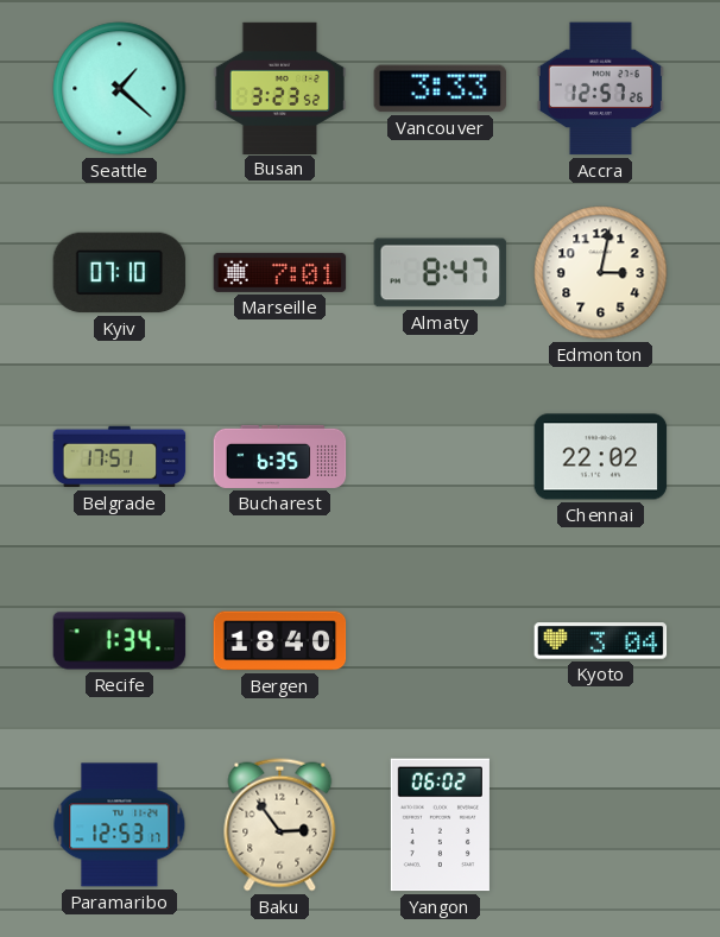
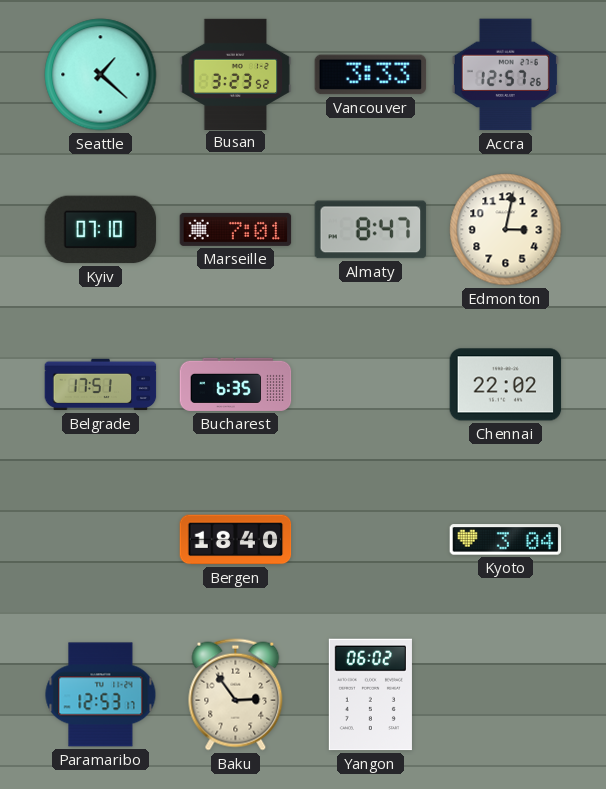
Recife: 1:34 -> none
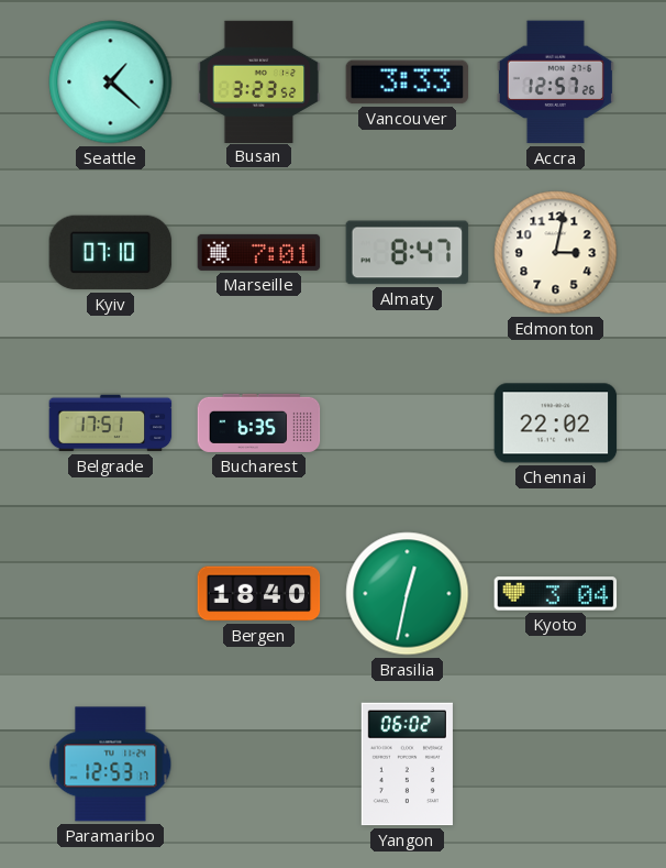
Brasilia: none -> 12:32
Baku: 2:54 -> none
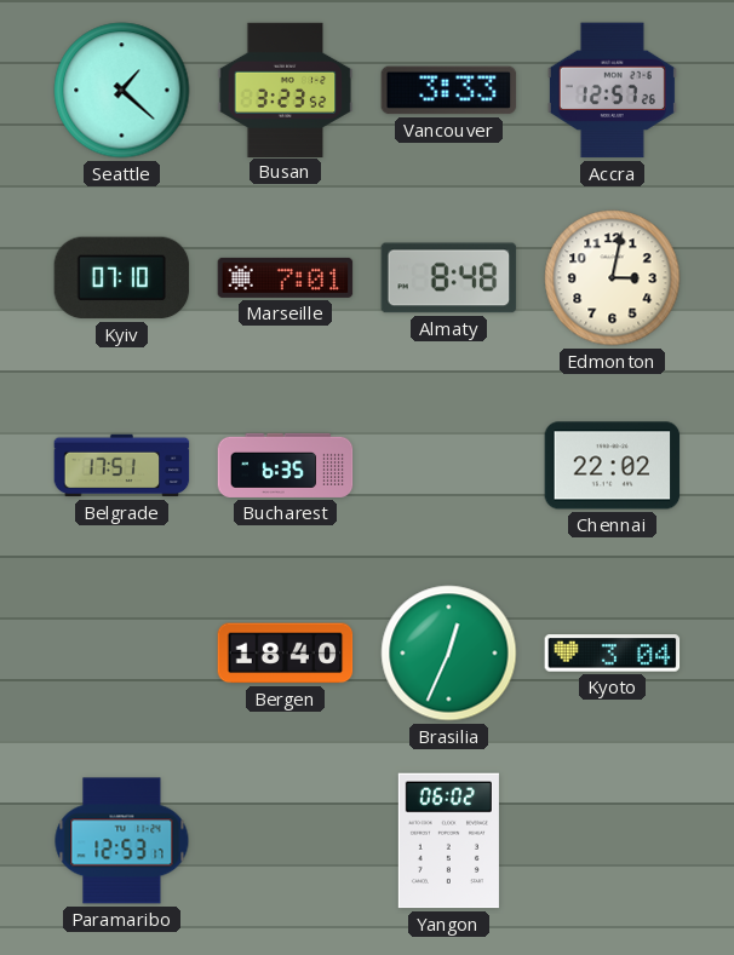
Almaty: 8:47 -> 8:48
Brasilia: 12:32 -> 12:34
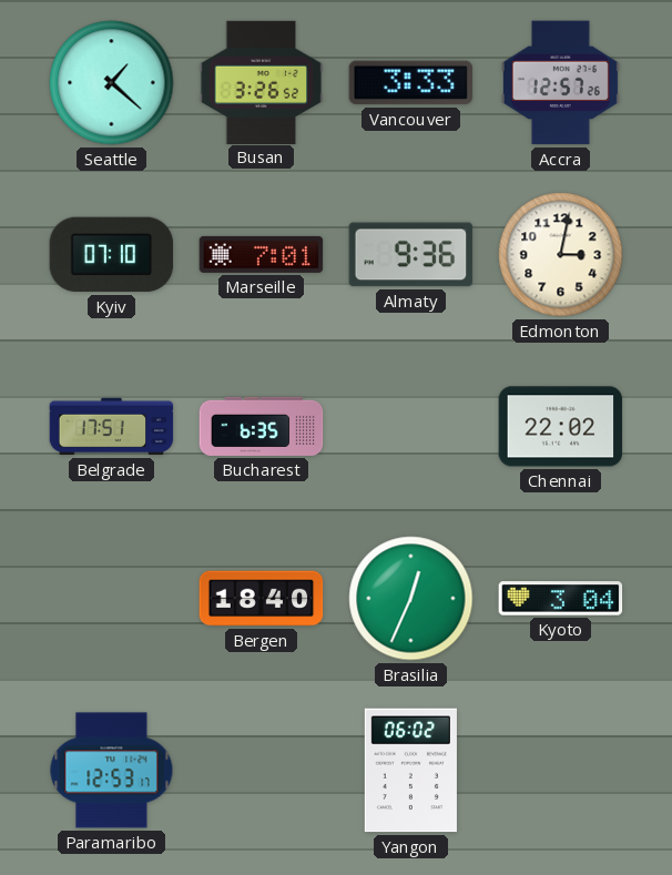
Busan: 3:23 -> 3:26
Almaty: 8:48 -> 9:36
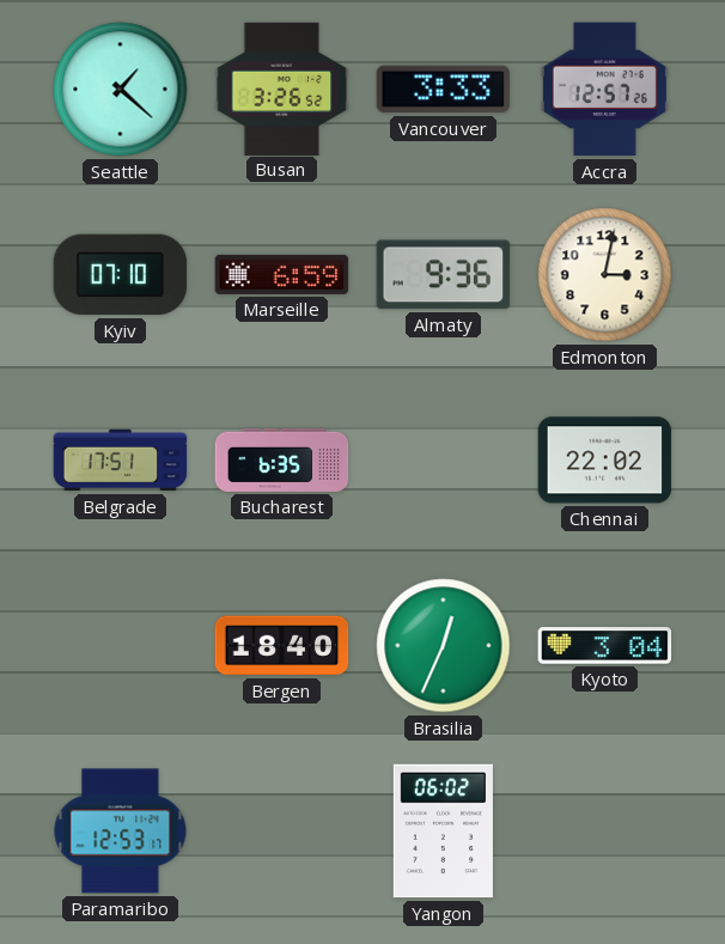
Marseille: 7:01 -> 6:59
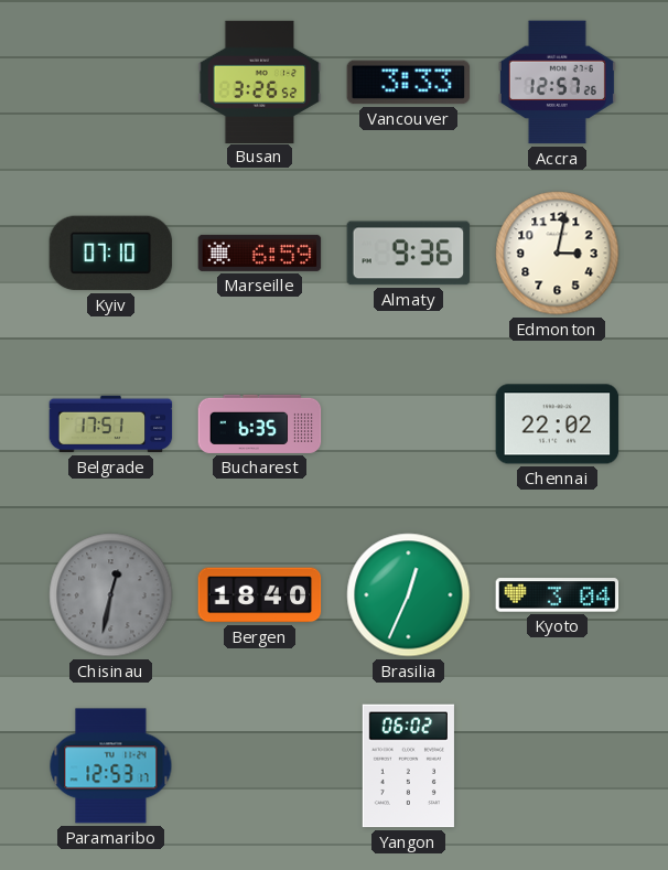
Seattle: 1:22 -> none
Chisinau: none -> 12:32
